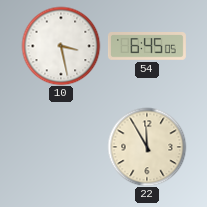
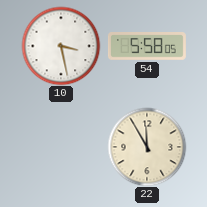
54: 6:45 -> 5:58
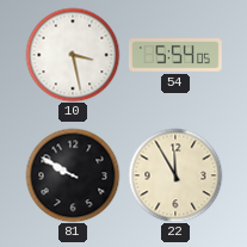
54: 5:58 -> 5:54
81: none -> 9:50
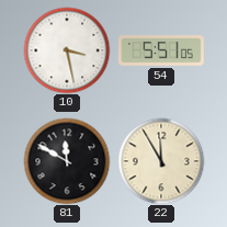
54: 5:54 -> 5:51
81: 9:50 -> 11:50
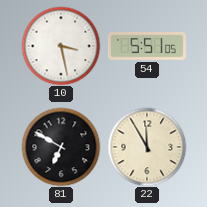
81: 11:50 -> 6:50
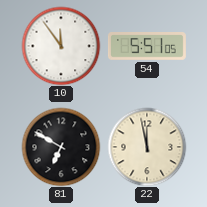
10: 3:28 -> 11:54
22: 11:55 -> 11:58
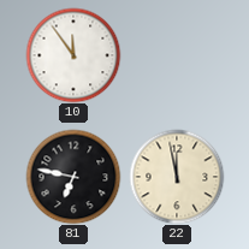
54: 5:51 -> none
81: 6:50 -> 6:47
